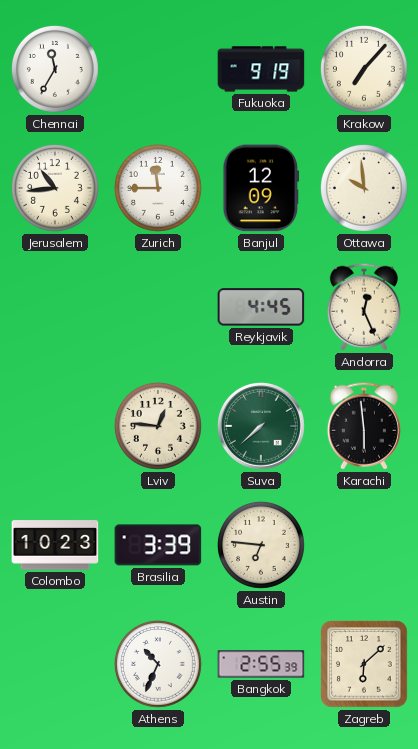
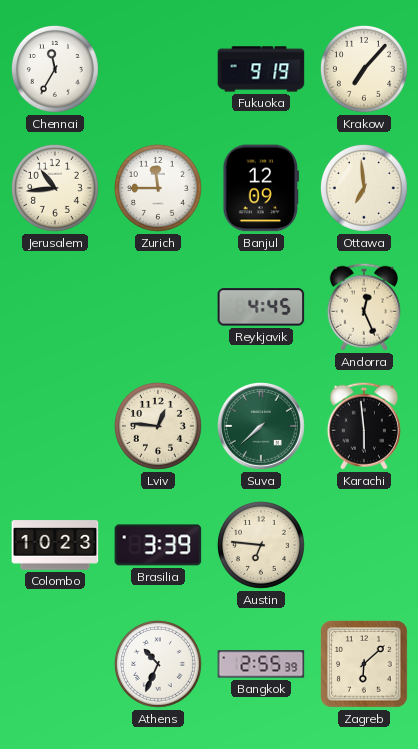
Ottawa: 9:59 -> 6:59
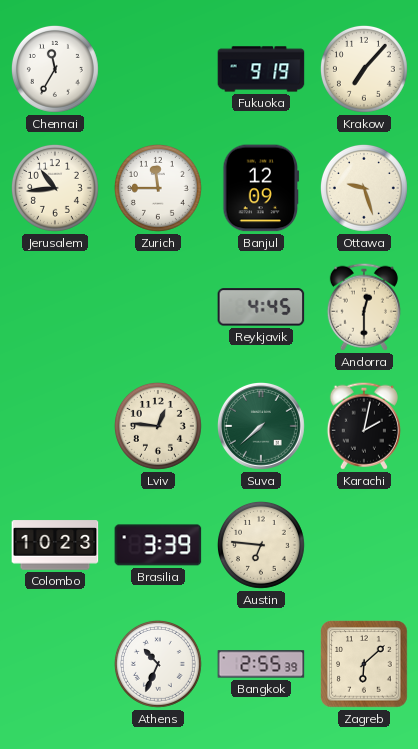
Ottawa: 6:59 -> 9:27
Andorra: 12:26 -> 12:30
Karachi: 5:59 -> 2:02
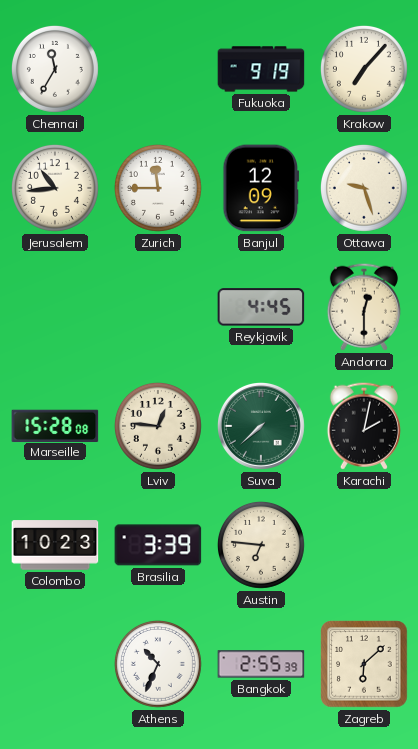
Marseille: none -> 15:28
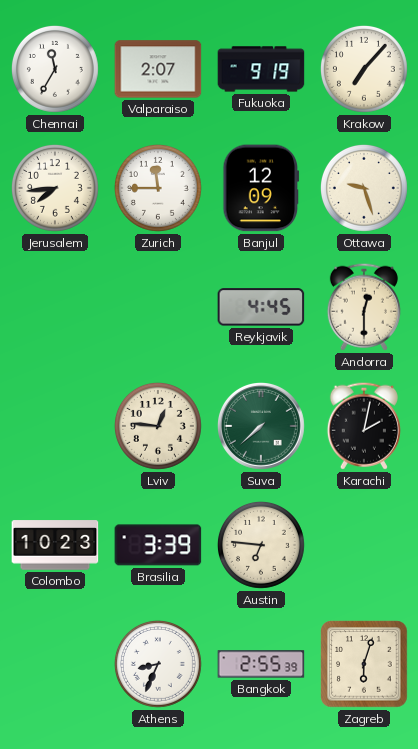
Valparaiso: none -> 2:07
Jerusalem: 10:44 -> 7:44
Marseille: 15:28 -> none
Athens: 10:34 -> 8:34
Zagreb: 6:08 -> 6:03
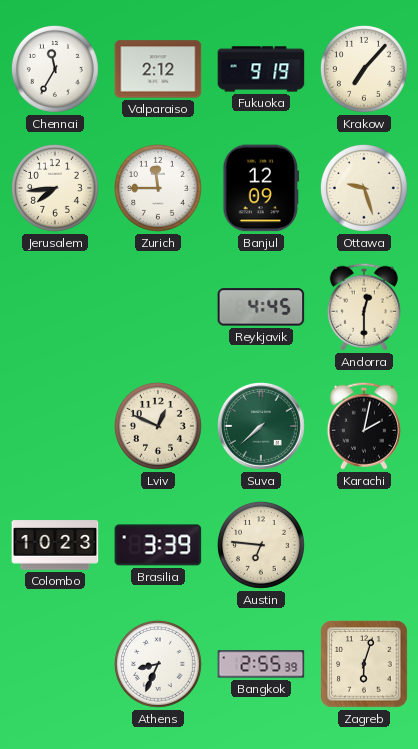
Valparaiso: 2:07 -> 2:12
Lviv: 12:46 -> 12:49
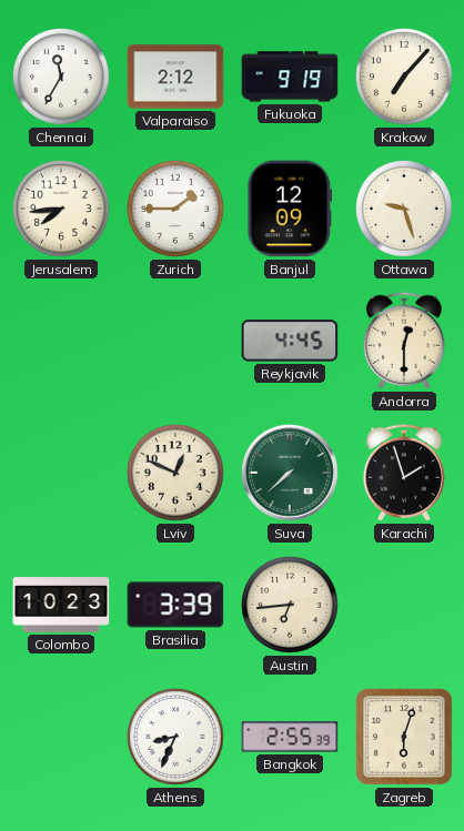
Zurich: 11:45 -> 1:45
Karachi: 2:02 -> 1:57
Austin: 6:46 -> 6:44
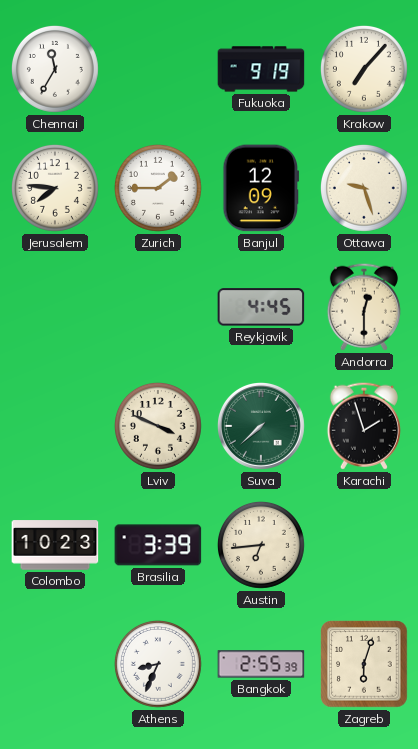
Valparaiso: 2:12 -> none
Jerusalem: 7:44 -> 7:46
Lviv: 12:49 -> 3:49
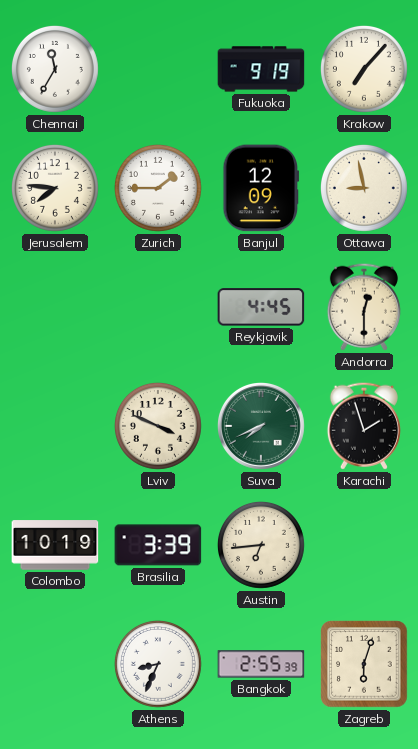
Ottawa: 9:27 -> 8:58
Suva: 7:38 -> 7:41
Colombo: 10:23 -> 10:19
